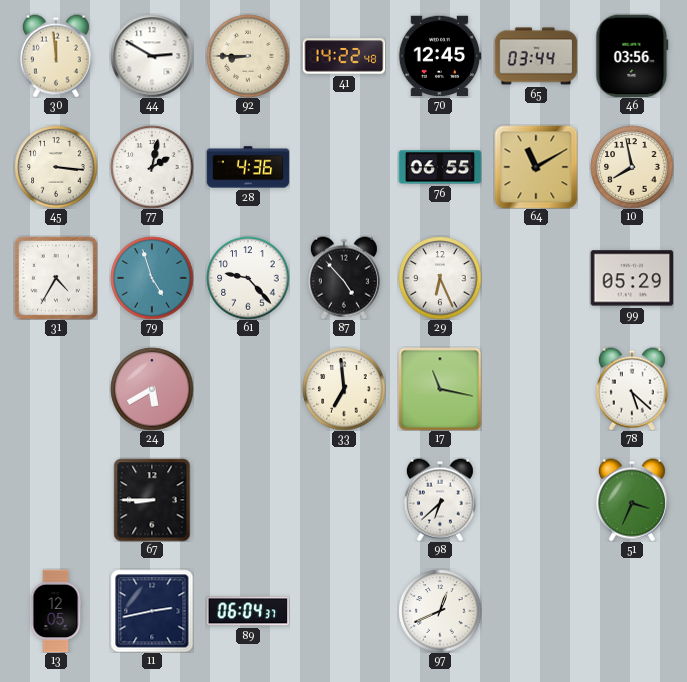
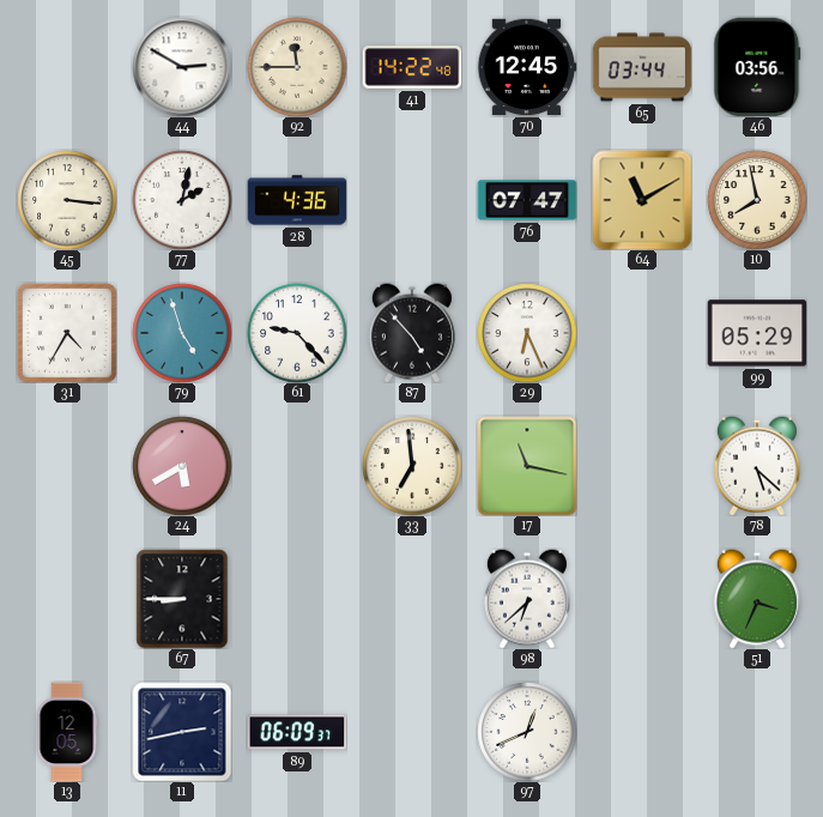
30: 11:59 -> none
92: 8:45 -> 11:45
76: 06:55 -> 07:47
89: 06:04 -> 06:09
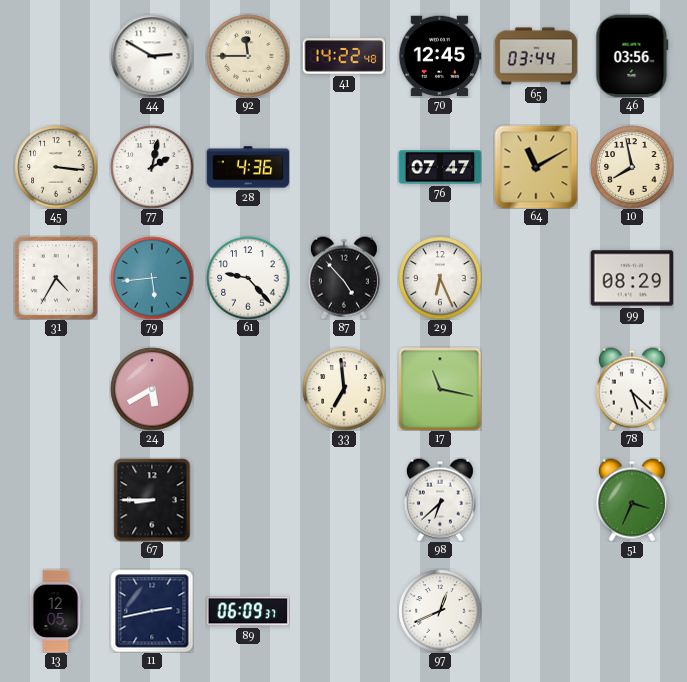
79: 4:57 -> 5:44
99: 05:29 -> 08:29
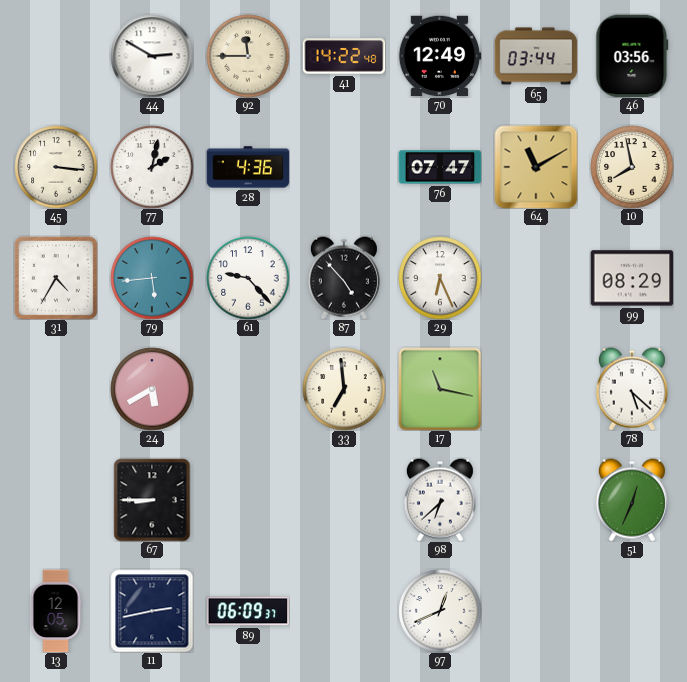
70: 12:45 -> 12:49
51: 3:34 -> 12:34
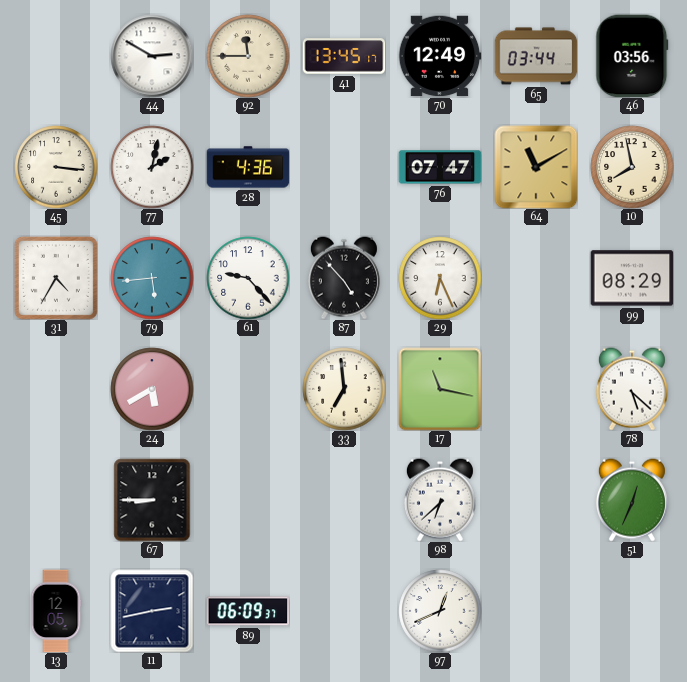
41: 14:22 -> 13:45
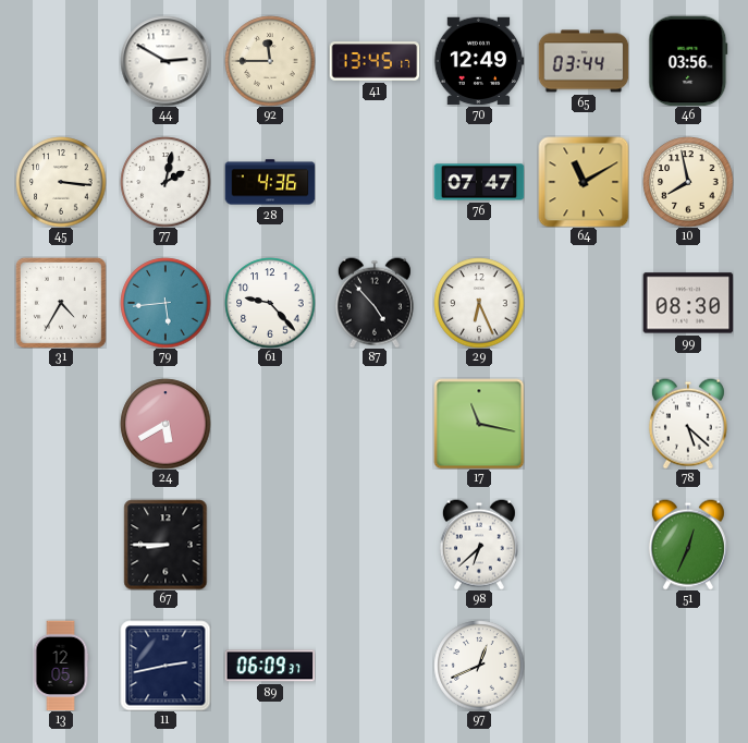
99: 08:29 -> 08:30
33: 6:59 -> none
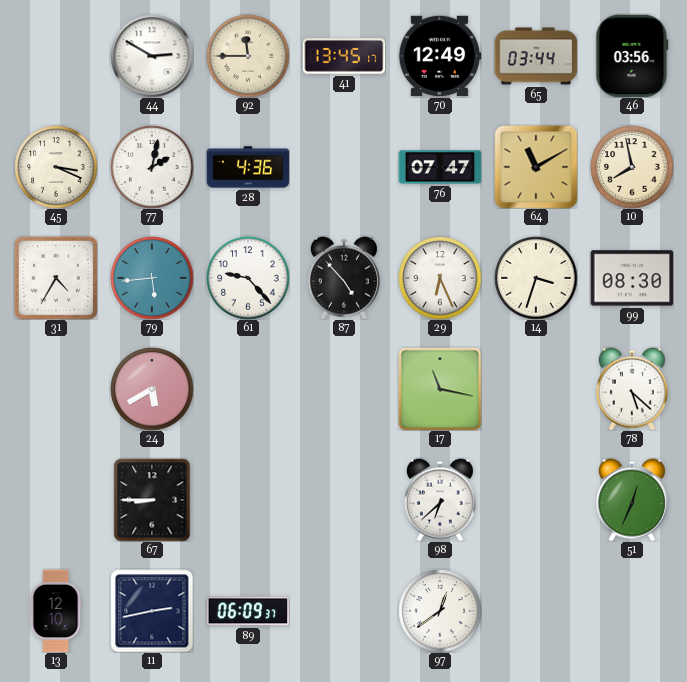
45: 3:16 -> 3:19
14: none -> 3:33
13: 12:05 -> 12:10
97: 12:41 -> 12:39
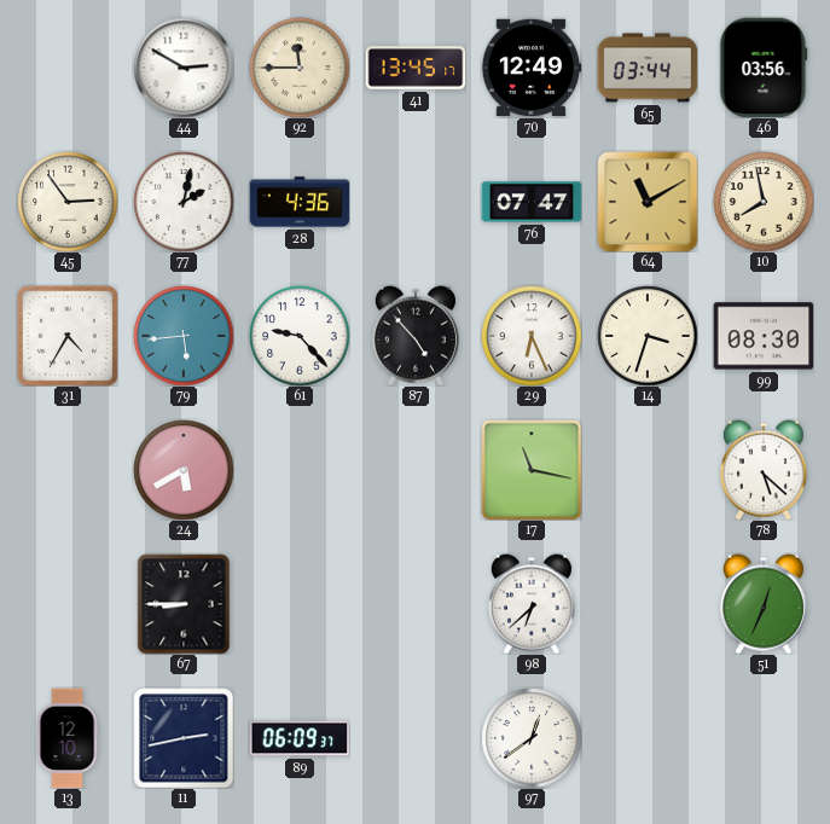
45: 3:19 -> 2:54
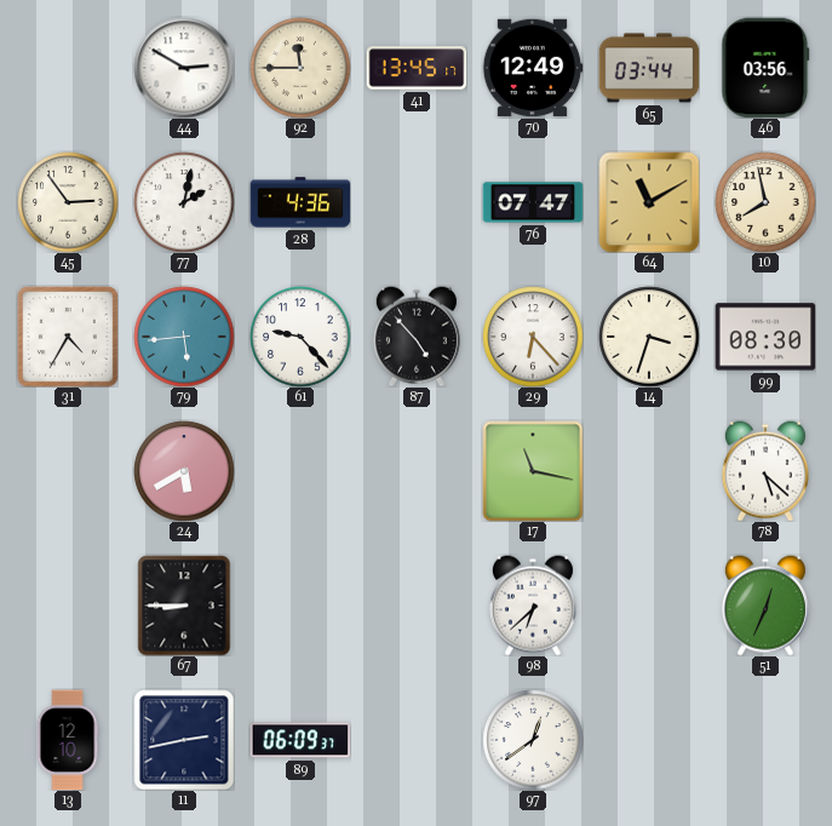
29: 6:26 -> 6:23
